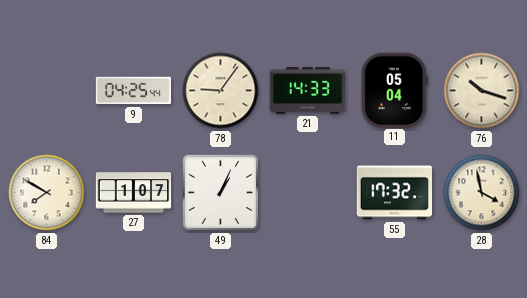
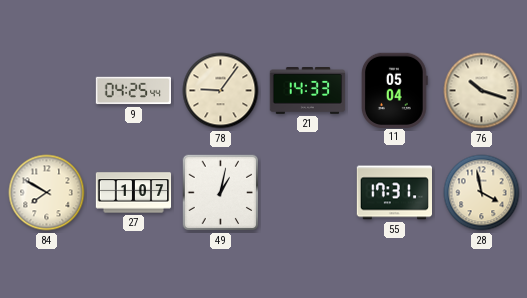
49: 1:04 -> 1:02
55: 17:32 -> 17:31
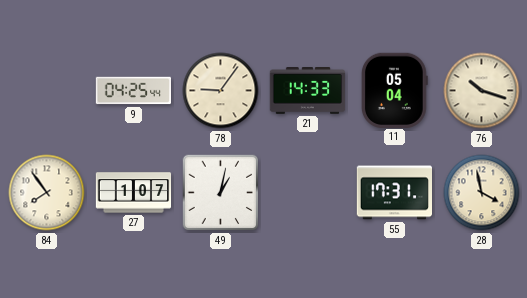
84: 7:50 -> 7:54
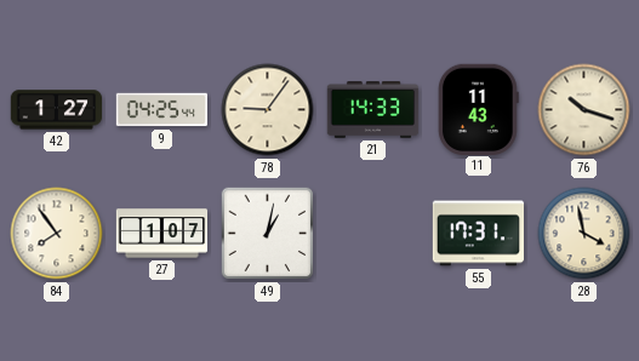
42: none -> 1:27
11: 05:04 -> 11:43
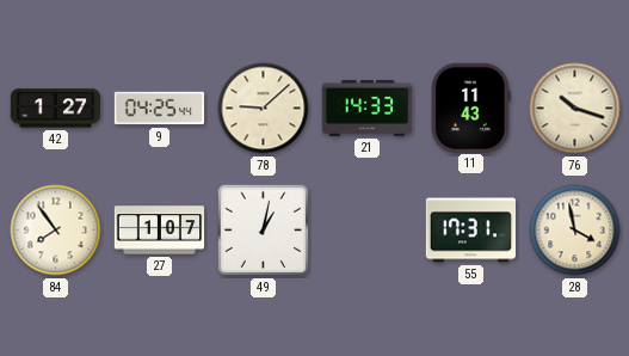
78: 9:06 -> 9:08
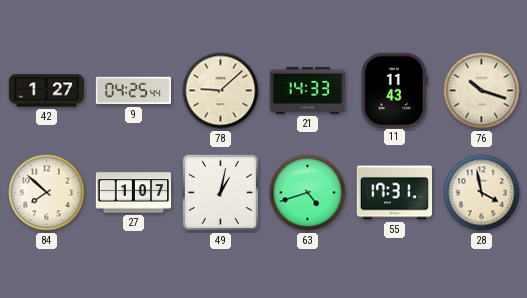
84: 7:54 -> 7:52
63: none -> 4:42
